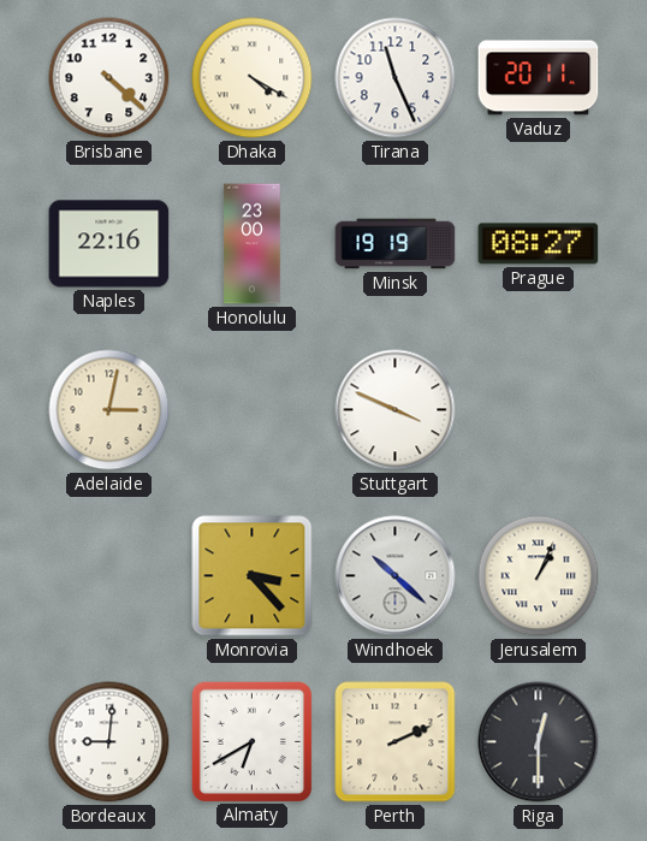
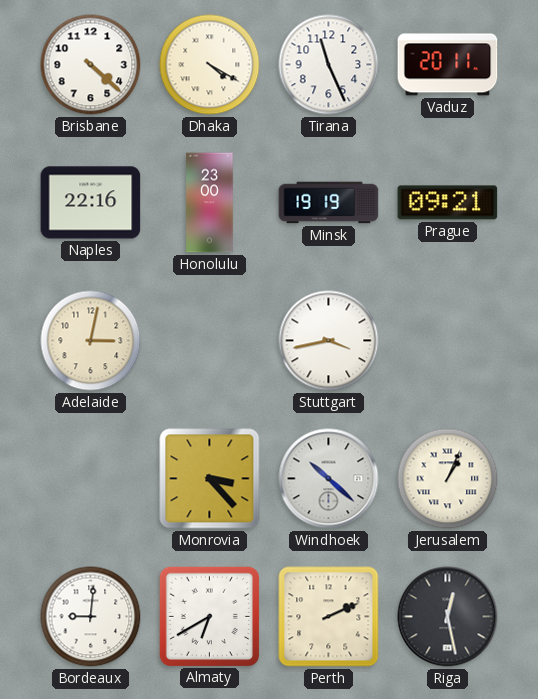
Prague: 08:27 -> 09:21
Stuttgart: 3:49 -> 3:43
Riga: 12:30 -> 12:28
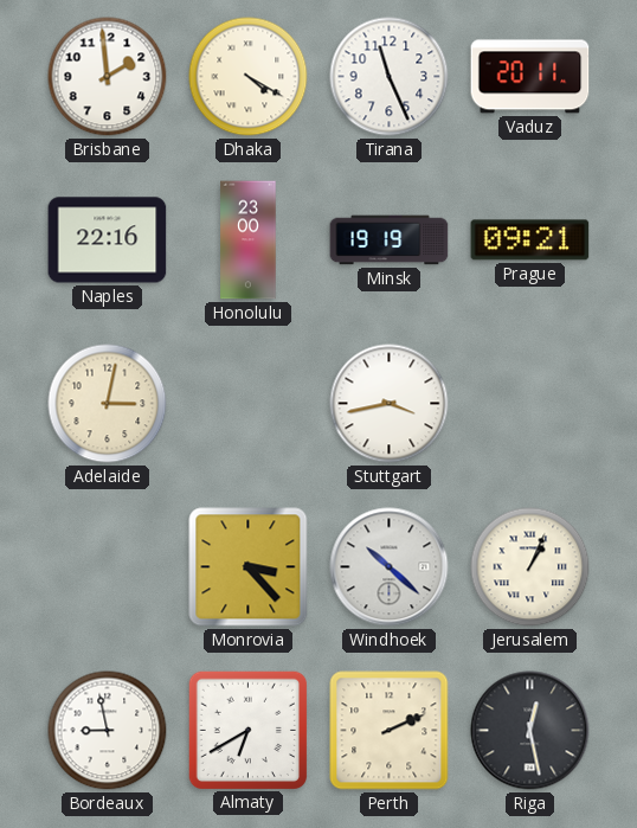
Brisbane: 4:22 -> 1:59
Bordeaux: 9:01 -> 8:58
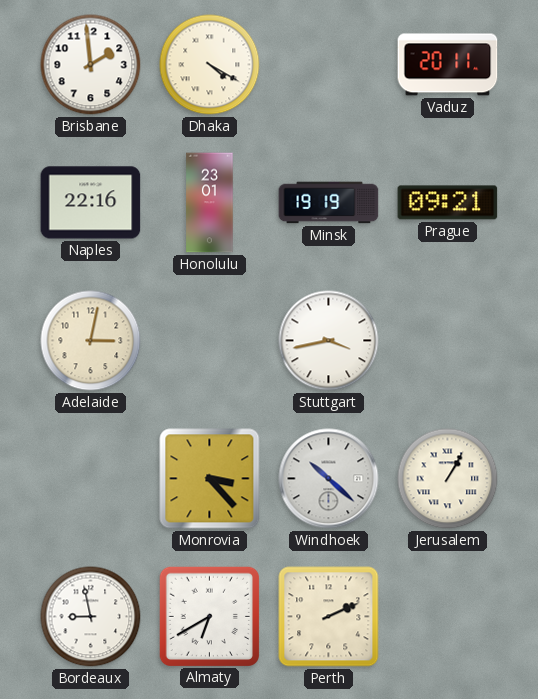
Tirana: 11:26 -> none
Honolulu: 23:00 -> 23:01
Jerusalem: 1:04 -> 1:05
Riga: 12:28 -> none
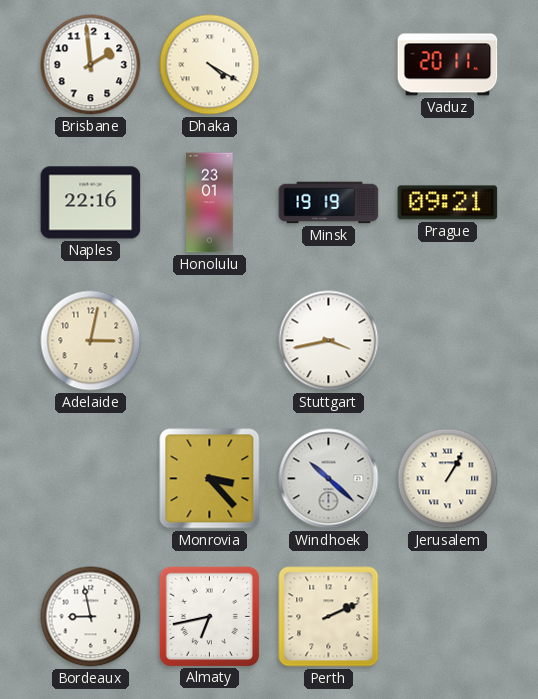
Almaty: 6:40 -> 6:43
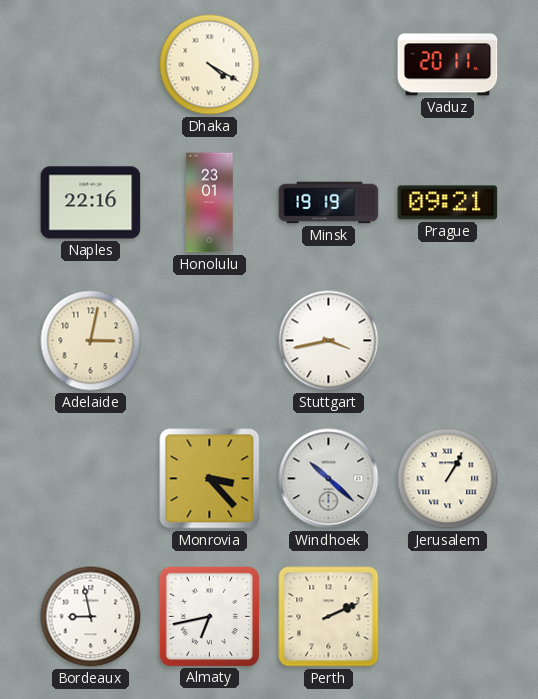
Brisbane: 1:59 -> none
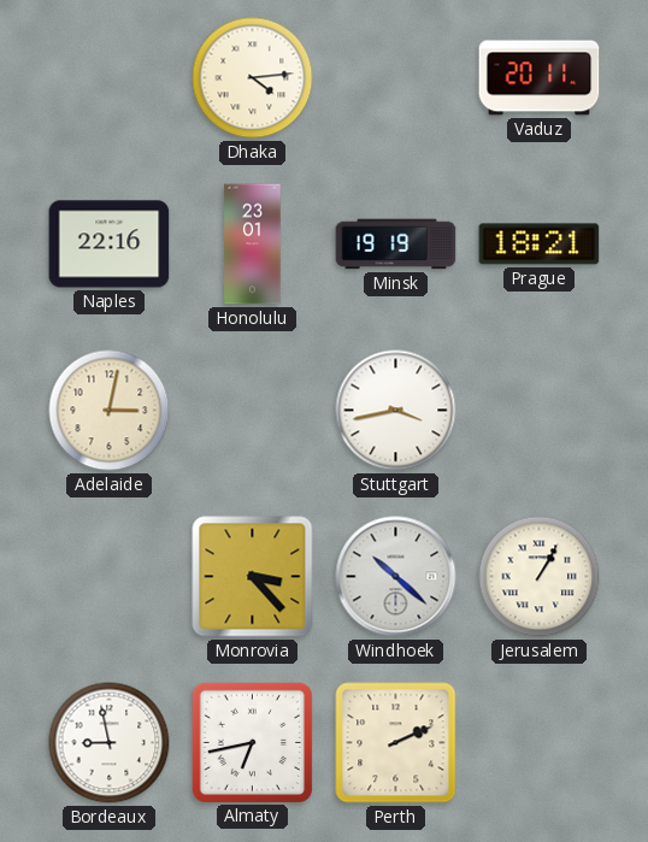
Dhaka: 4:20 -> 4:14
Prague: 09:21 -> 18:21
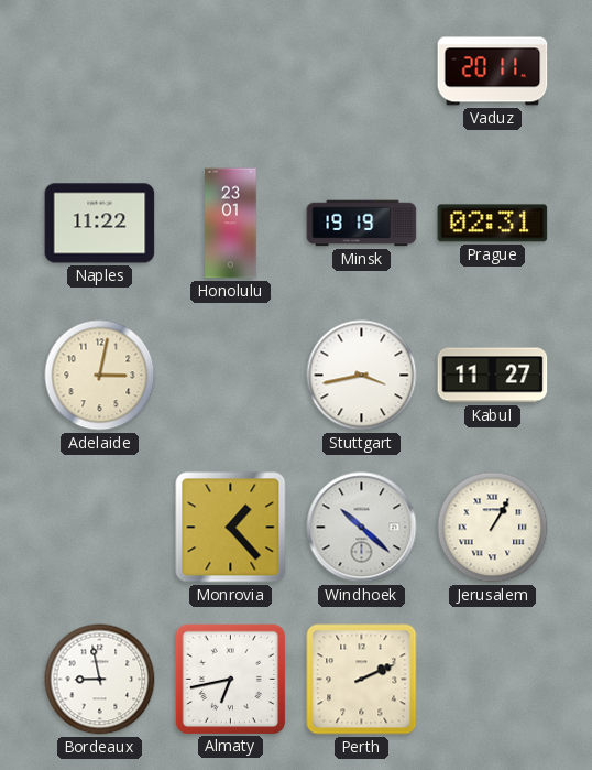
Dhaka: 4:14 -> none
Naples: 22:16 -> 11:22
Prague: 18:21 -> 02:31
Kabul: none -> 11:27
Monrovia: 3:23 -> 1:23
